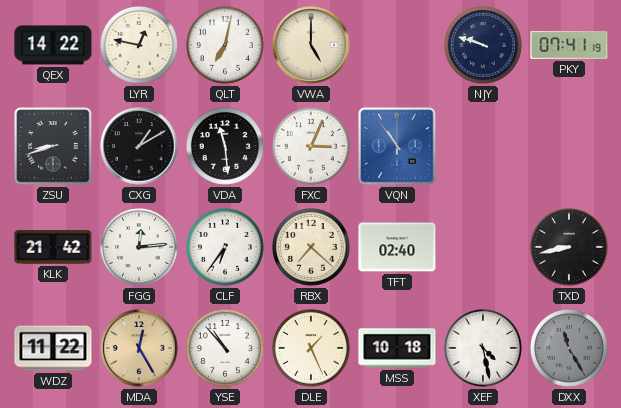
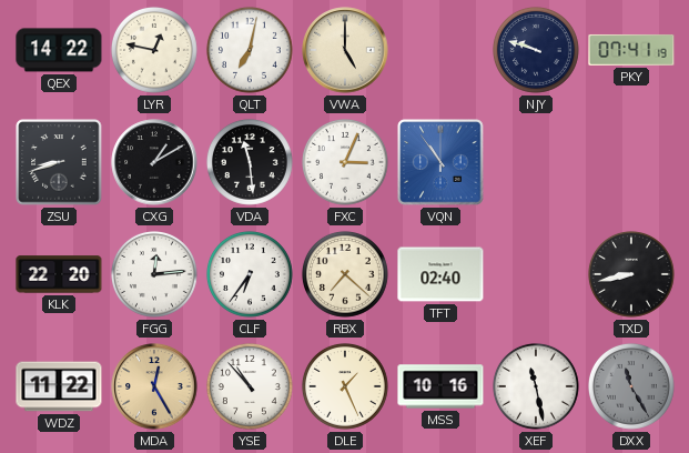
KLK: 21:42 -> 22:20
MSS: 10:18 -> 10:16
XEF: 4:28 -> 11:28
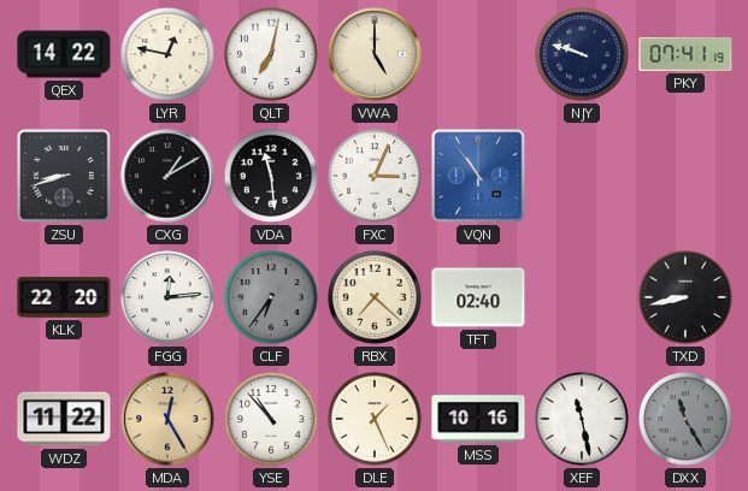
CLF dial: white -> grey
